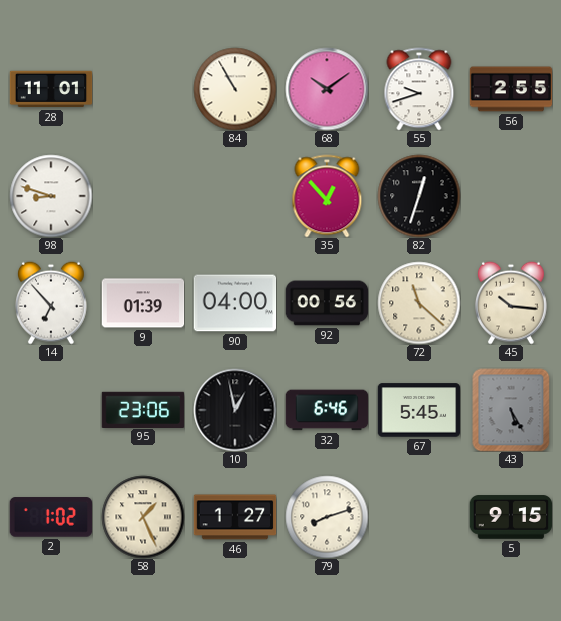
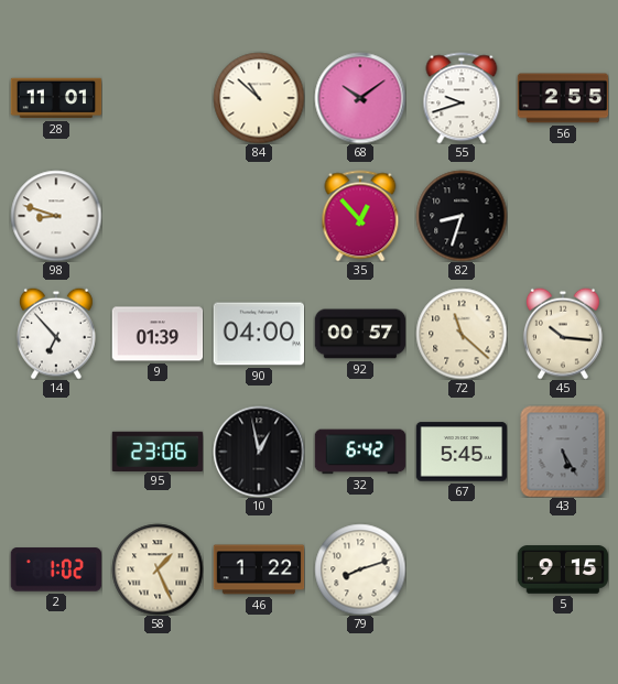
84: 10:55 -> 10:52
82: 12:33 -> 8:33
92: 00:56 -> 00:57
32: 6:46 -> 6:42
46: 1:27 -> 1:22
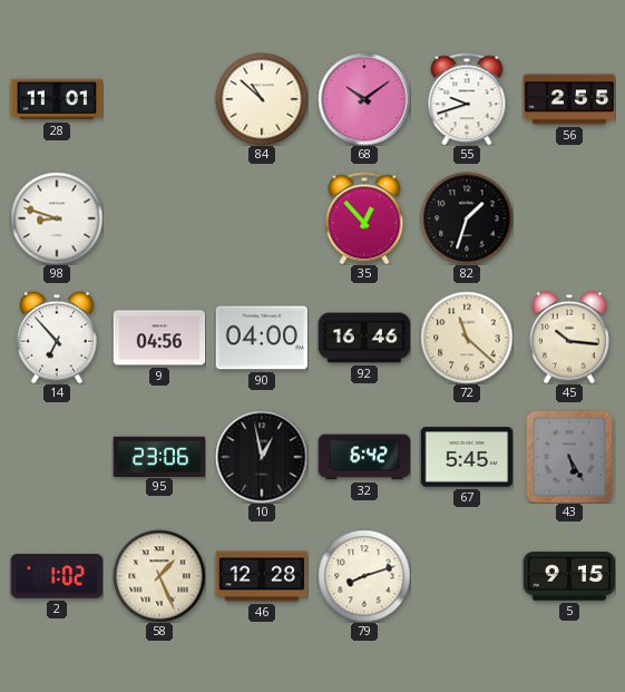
82: 8:33 -> 1:33
9: 01:39 -> 04:56
92: 00:57 -> 16:46
46: 1:22 -> 12:28
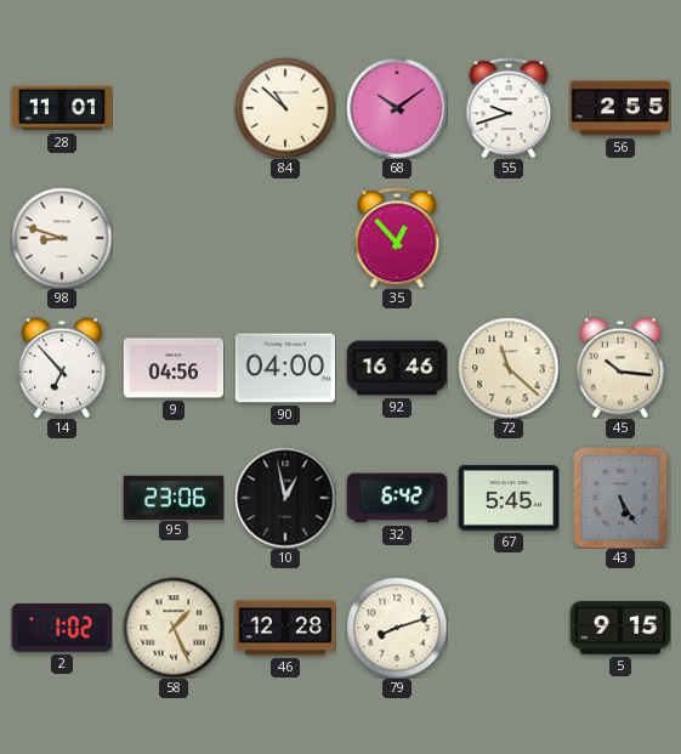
82: 1:33 -> none
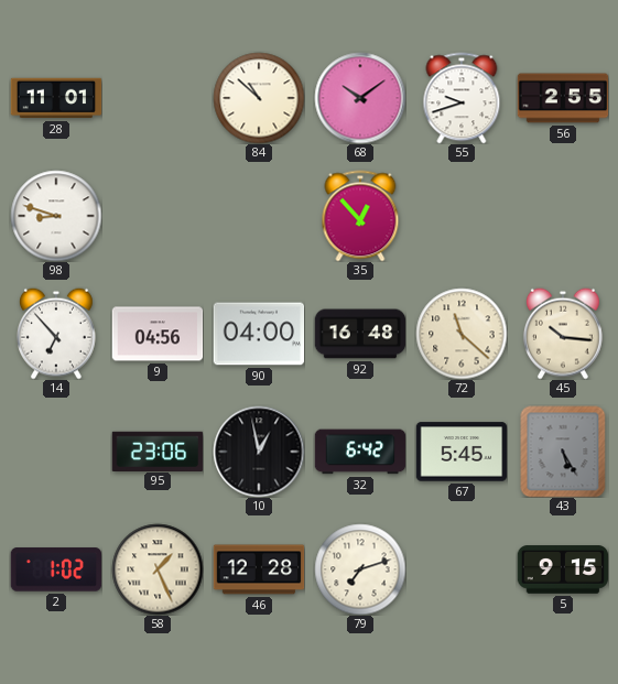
92: 16:46 -> 16:48
79: 8:12 -> 7:12
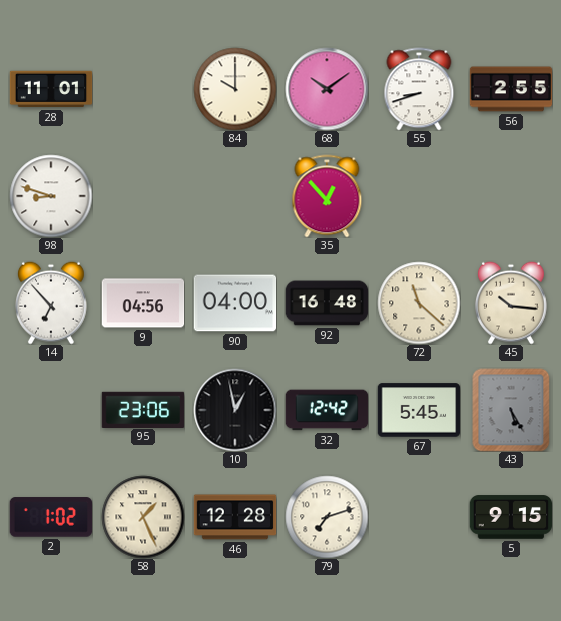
84: 10:52 -> 10:00
55: 9:42 -> 8:42
32: 6:42 -> 12:42
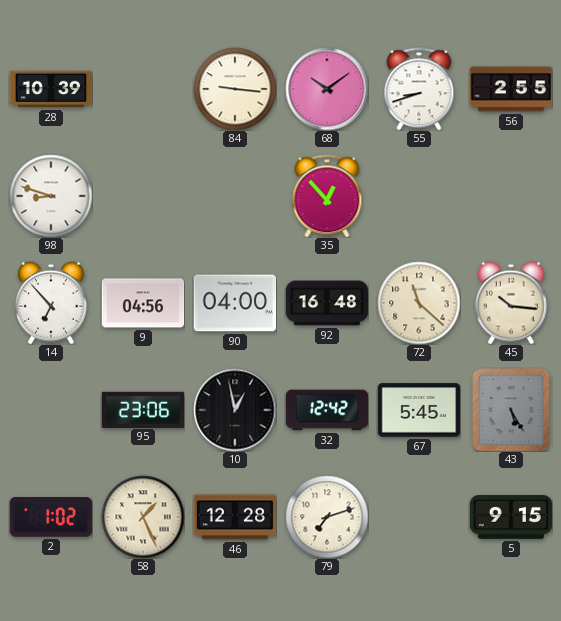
28: 11:01 -> 10:39
84: 10:00 -> 9:16
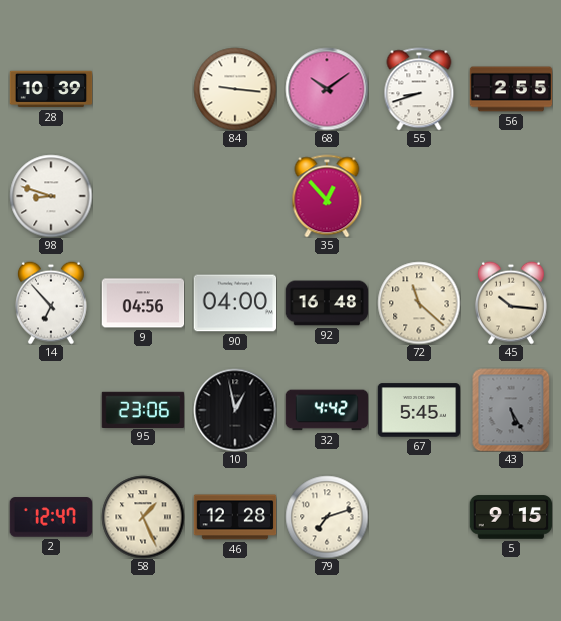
32: 12:42 -> 4:42
2: 1:02 -> 12:47
